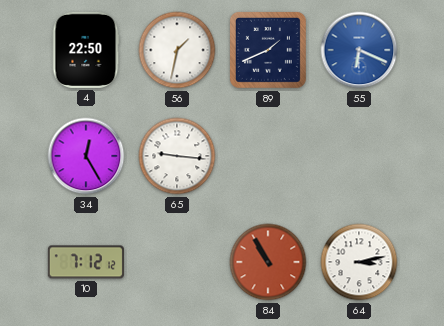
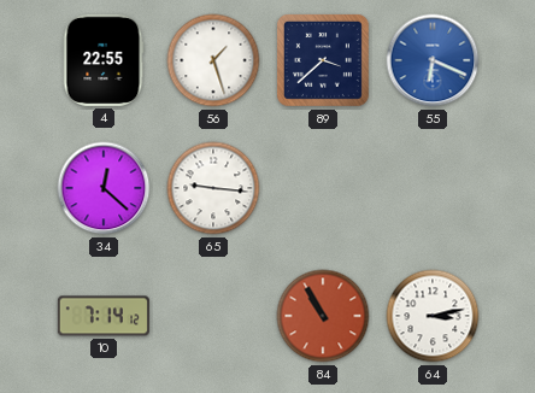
4: 22:50 -> 22:55
56: 1:32 -> 1:27
89: 1:41 -> 3:38
34: 12:25 -> 12:22
10: 7:12 -> 7:14
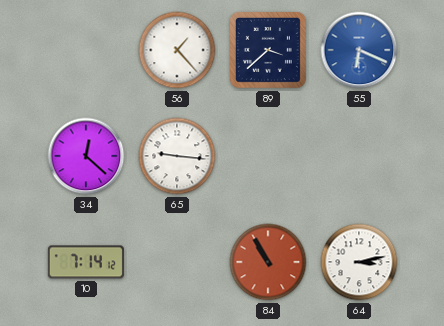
4: 22:55 -> none
56: 1:27 -> 1:23
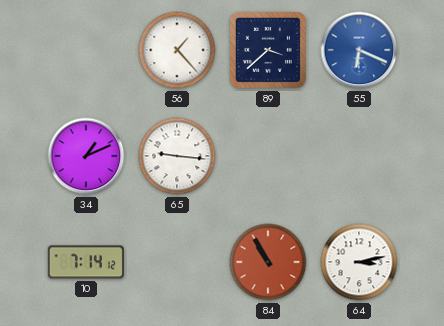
34: 12:22 -> 1:11
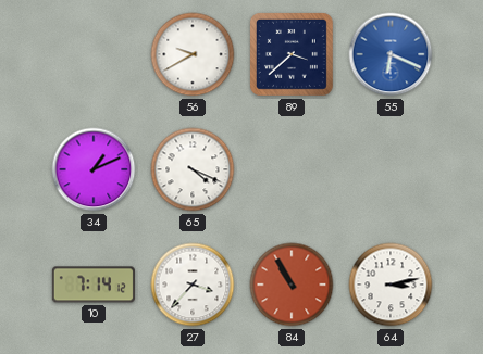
56: 1:23 -> 9:40
65: 9:16 -> 4:19
27: none -> 3:37
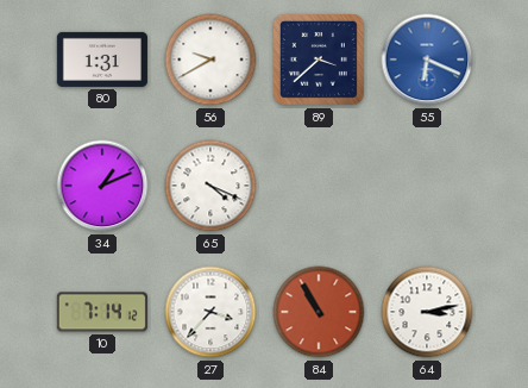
80: none -> 1:31
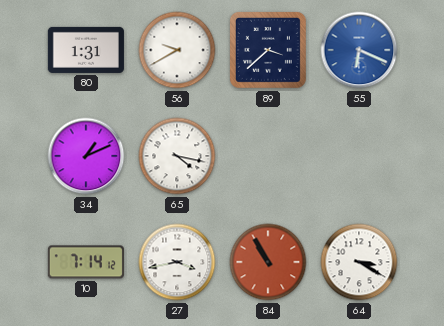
65: 4:19 -> 4:17
27: 3:37 -> 3:43
64: 3:13 -> 3:20
